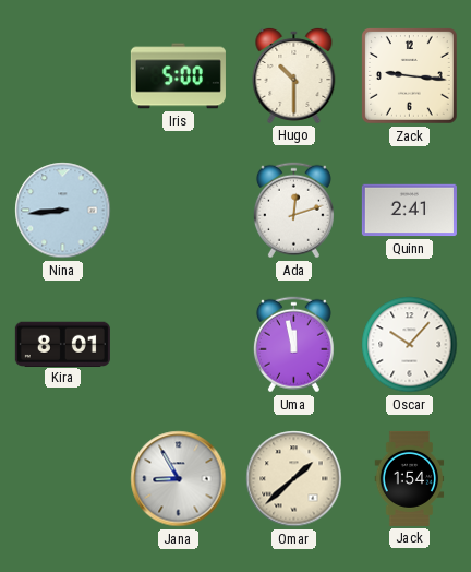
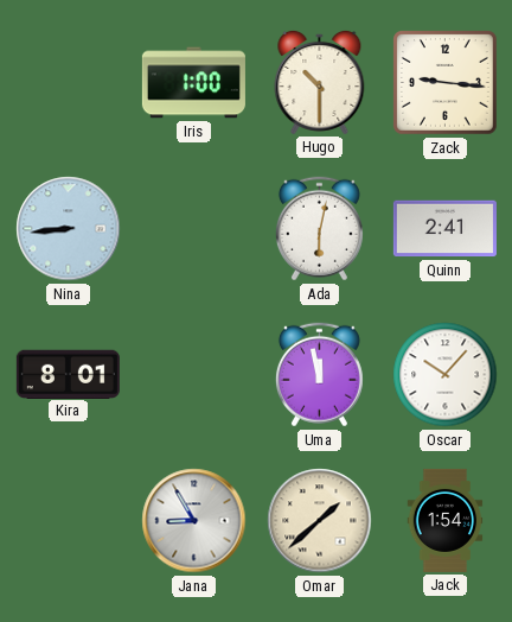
Iris: 5:00 -> 1:00
Ada: 12:12 -> 6:02
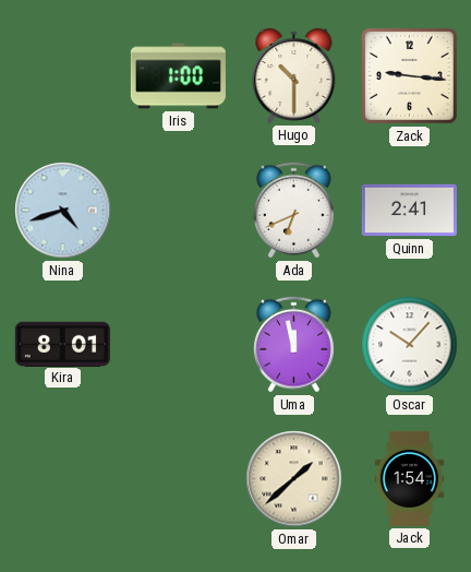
Nina: 8:44 -> 4:42
Ada: 6:02 -> 6:41
Jana: 8:55 -> none
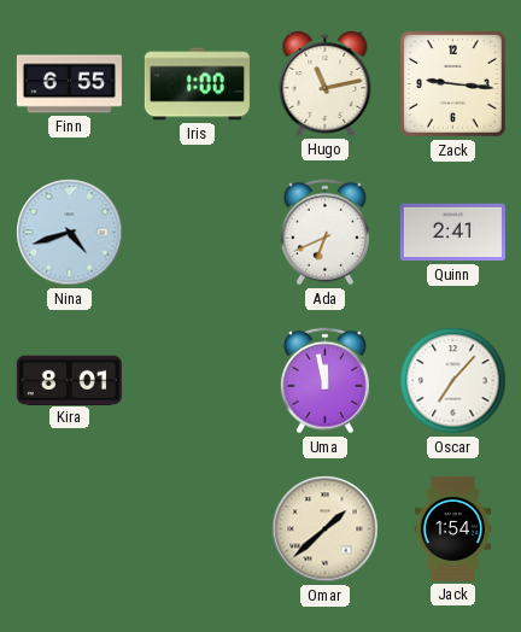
Finn: none -> 6:55
Hugo: 10:30 -> 11:13
Oscar: 10:07 -> 7:07
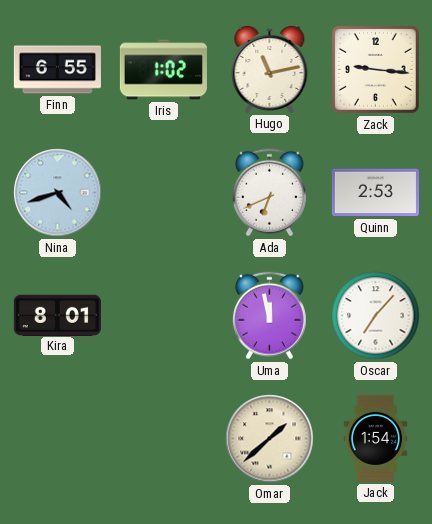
Iris: 1:00 -> 1:02
Quinn: 2:41 -> 2:53
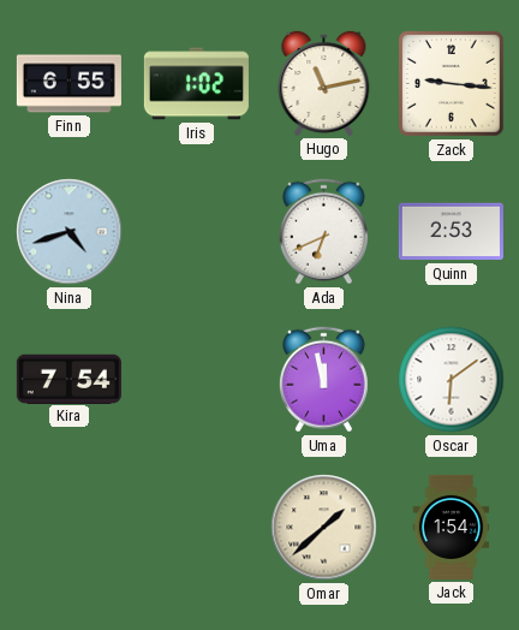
Kira: 8:01 -> 7:54
Oscar: 7:07 -> 6:09
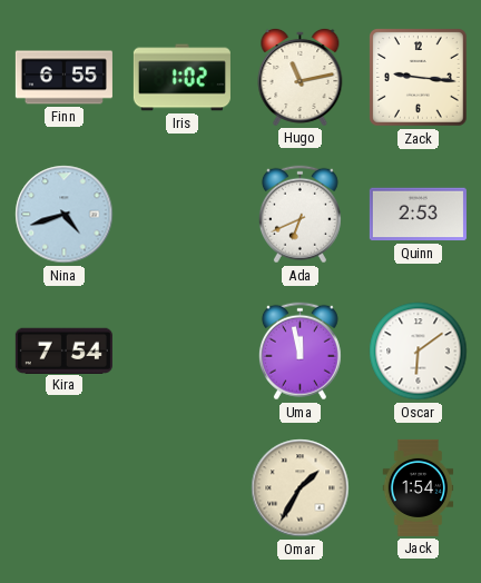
Omar: 1:38 -> 1:35
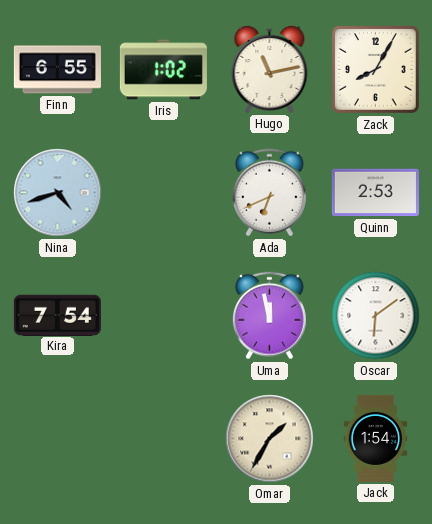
Zack: 9:16 -> 8:05
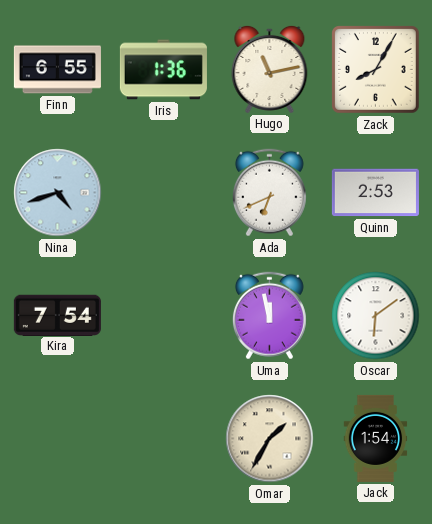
Iris: 1:02 -> 1:36
